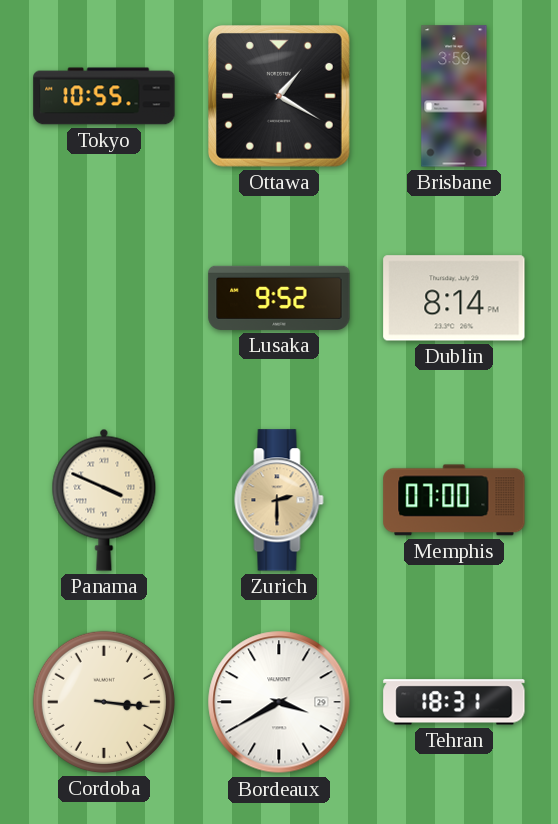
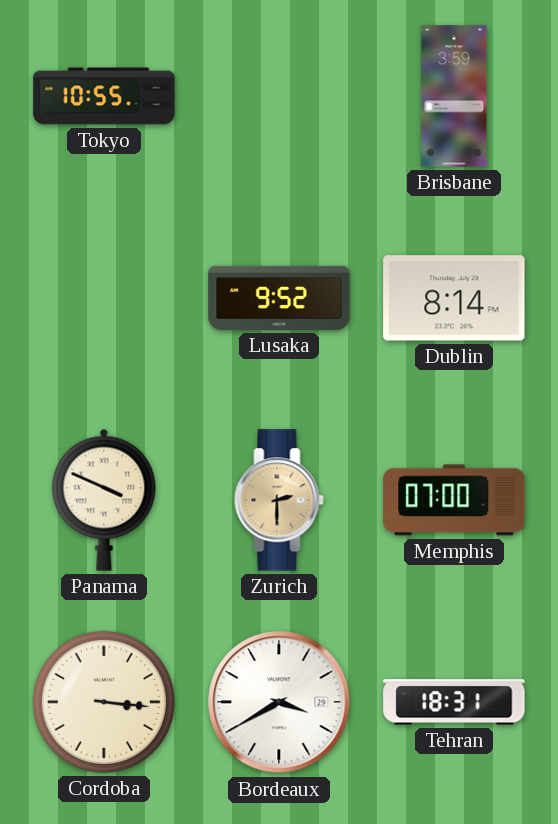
Ottawa: 1:20 -> none
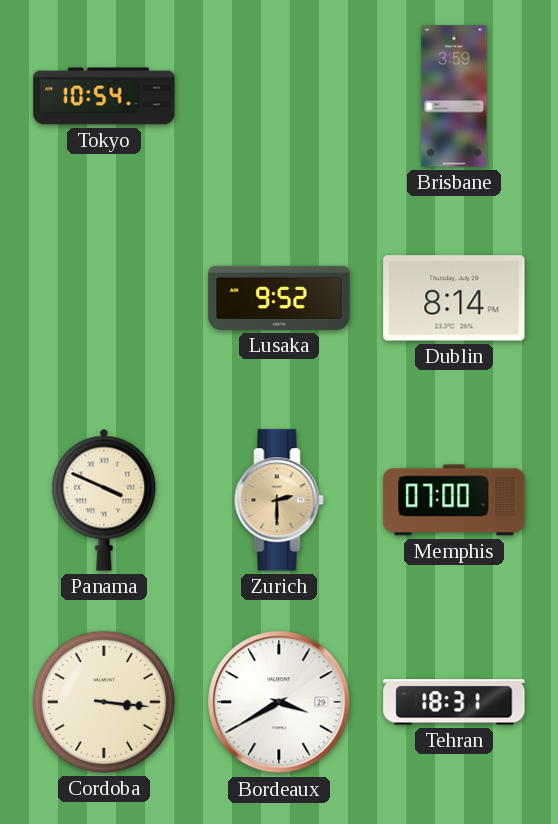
Tokyo: 10:55 -> 10:54
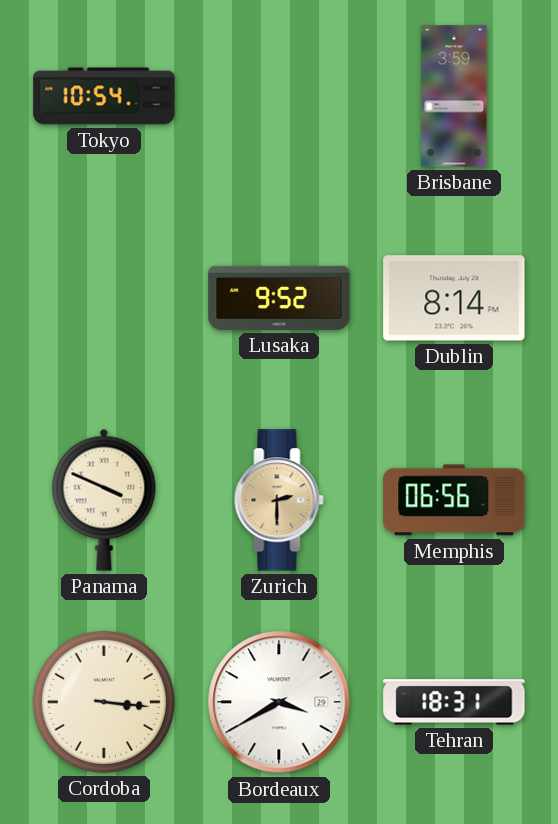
Memphis: 07:00 -> 06:56
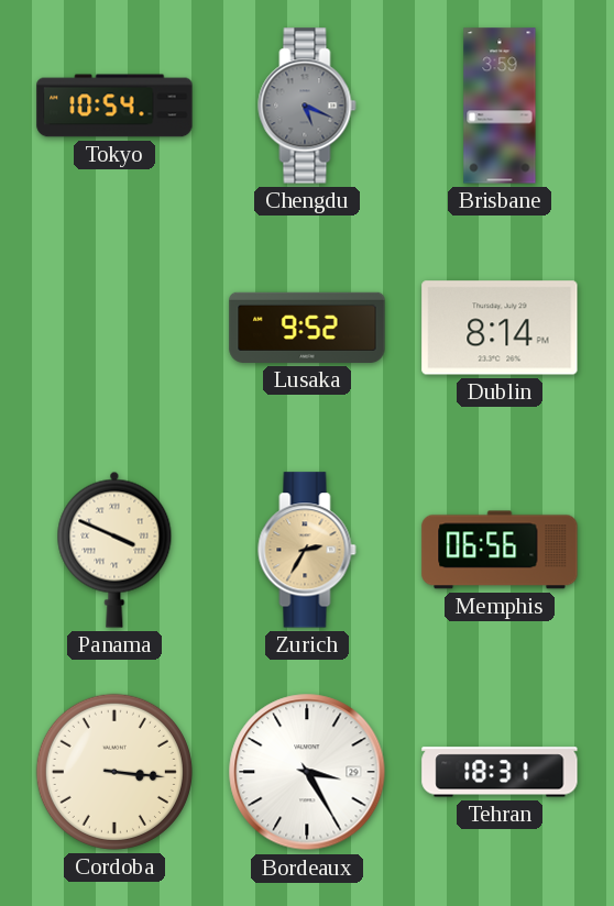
Chengdu: none -> 5:19
Zurich: 2:30 -> 2:35
Bordeaux: 3:40 -> 3:25
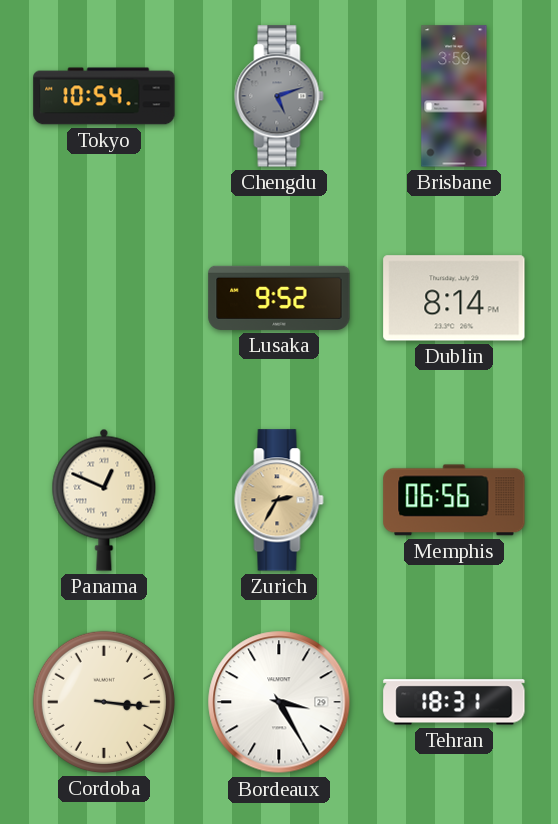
Chengdu: 5:19 -> 5:12
Panama: 3:49 -> 12:49
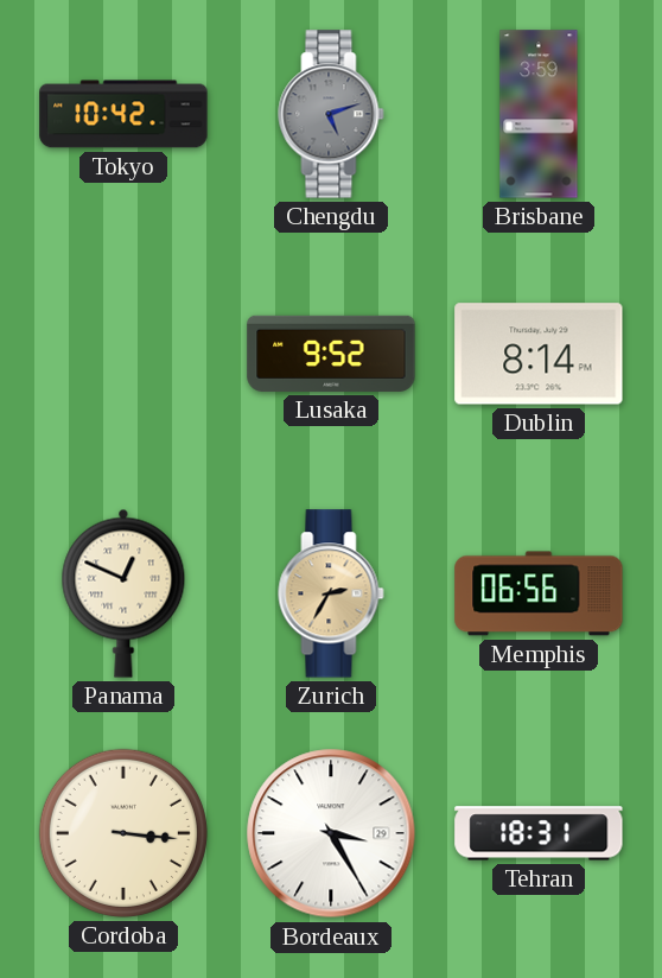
Tokyo: 10:54 -> 10:42
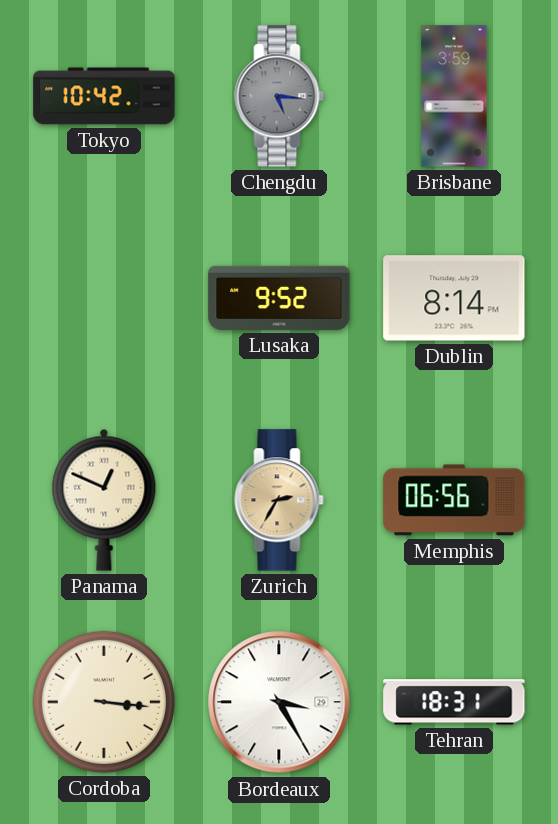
Chengdu: 5:12 -> 5:16
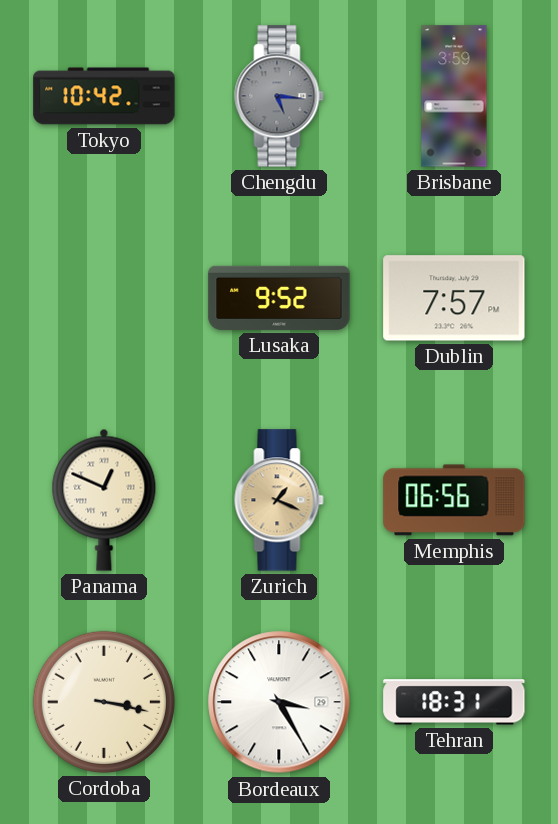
Dublin: 8:14 -> 7:57
Zurich: 2:35 -> 1:19
Cordoba: 3:16 -> 3:17
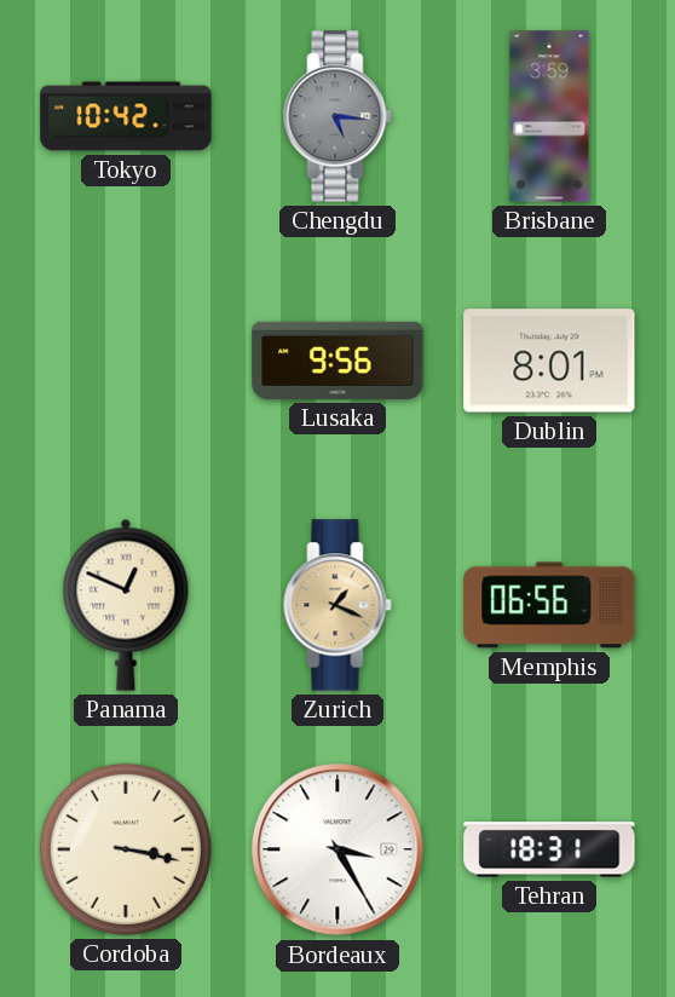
Lusaka: 9:52 -> 9:56
Dublin: 7:57 -> 8:01
